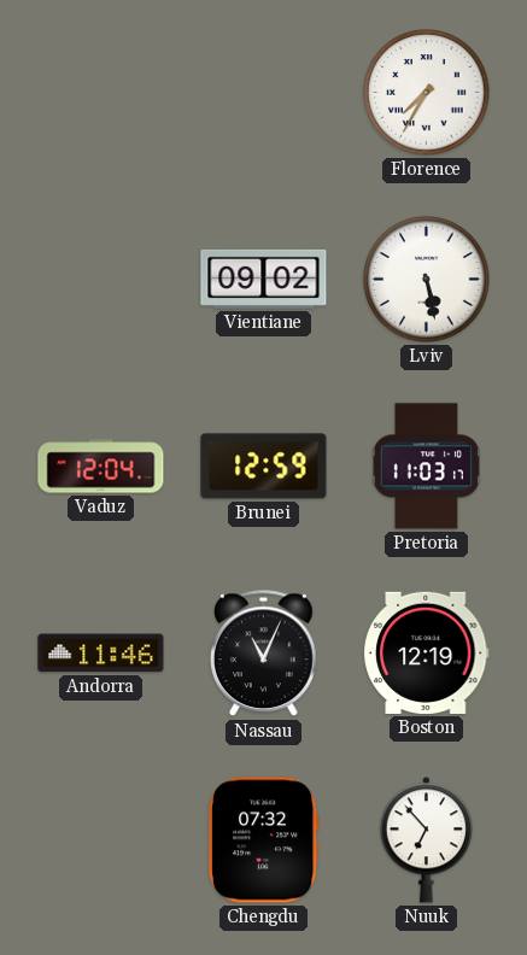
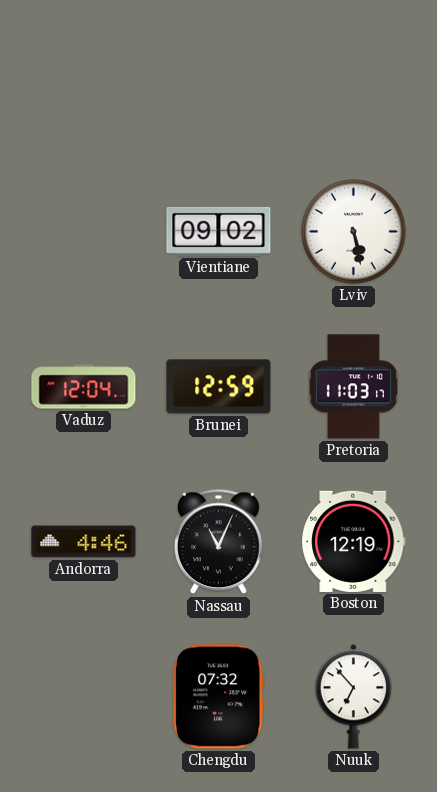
Florence: 7:35 -> none
Andorra: 11:46 -> 4:46
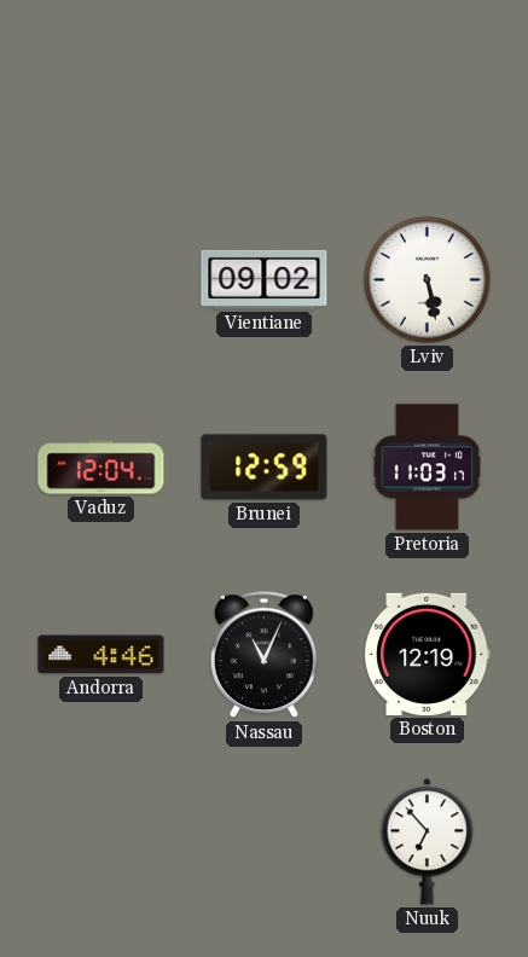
Chengdu: 07:32 -> none
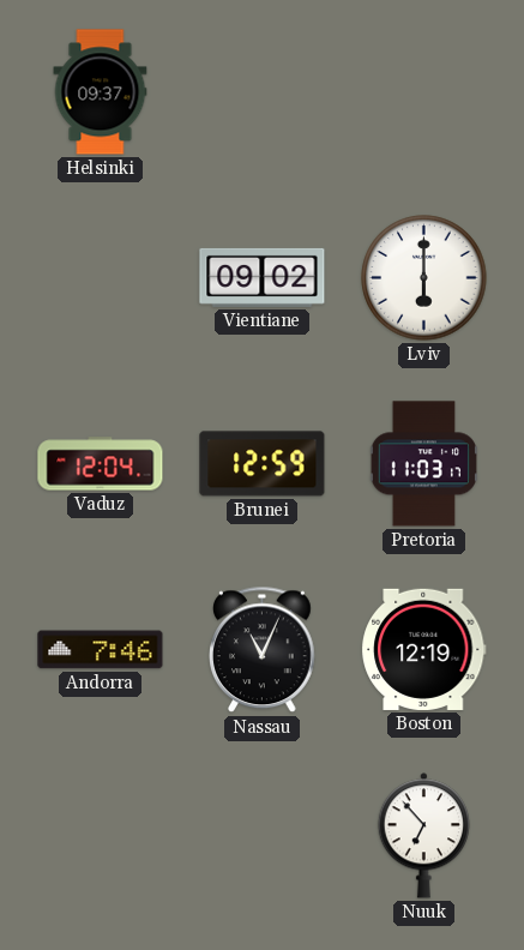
Helsinki: none -> 09:37
Lviv: 5:28 -> 6:00
Andorra: 4:46 -> 7:46
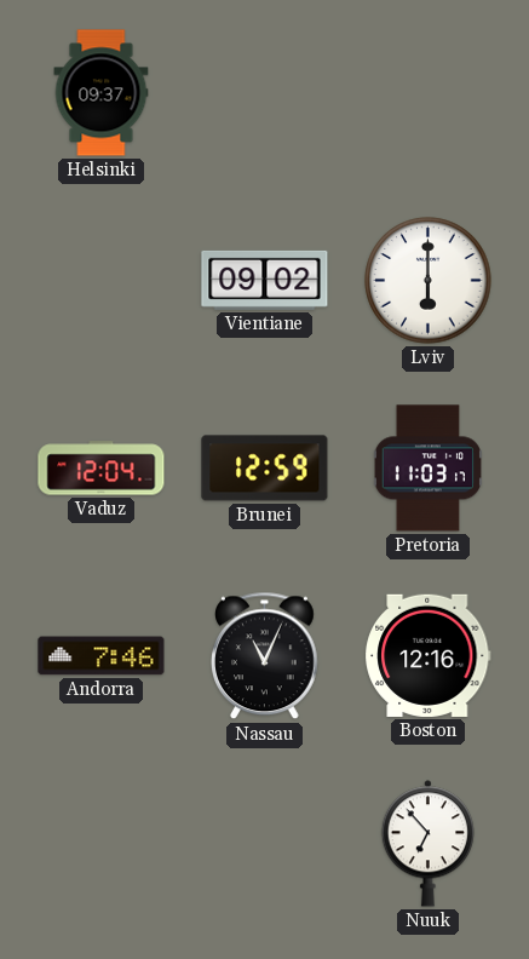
Boston: 12:19 -> 12:16
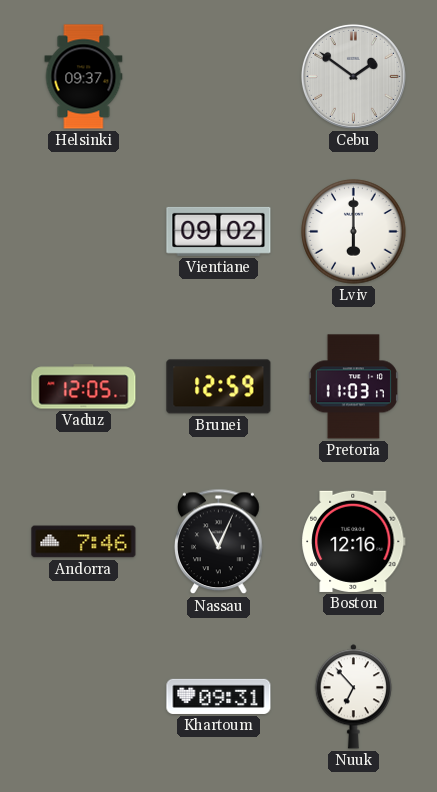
Cebu: none -> 1:51
Vaduz: 12:04 -> 12:05
Khartoum: none -> 09:31
